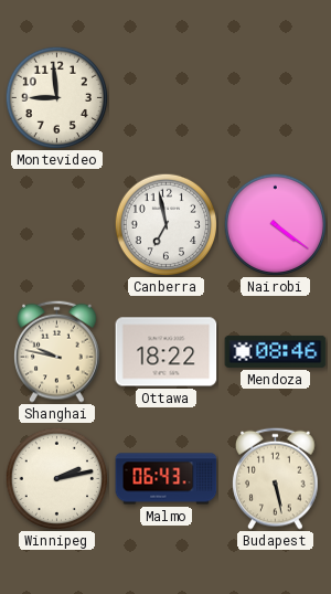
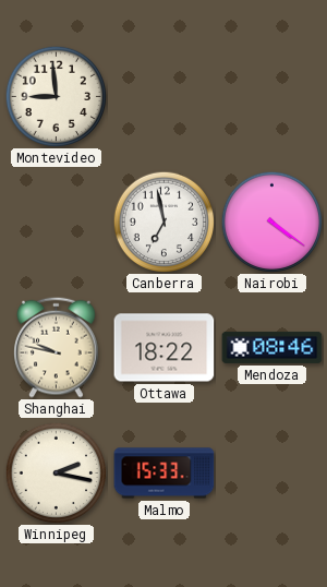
Winnipeg: 2:13 -> 2:17
Malmo: 06:43 -> 15:33
Budapest: 5:28 -> none
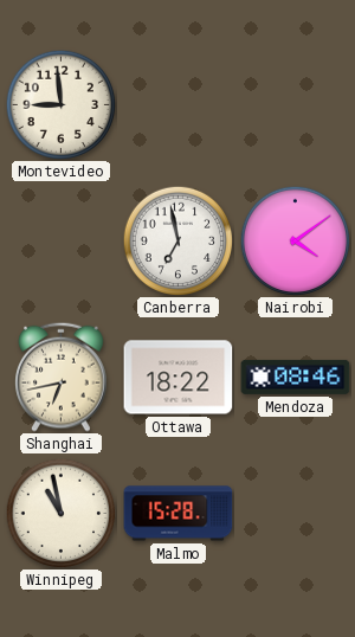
Nairobi: 4:21 -> 4:09
Shanghai: 9:47 -> 6:43
Winnipeg: 2:17 -> 10:58
Malmo: 15:33 -> 15:28
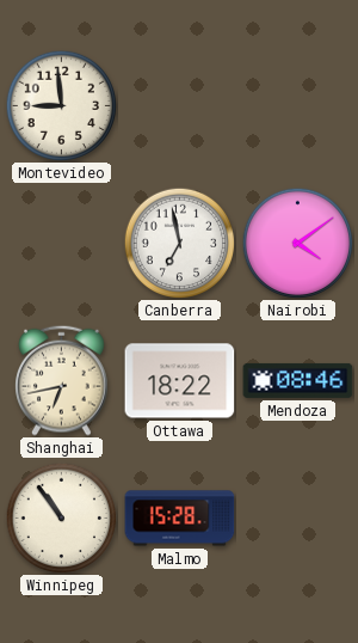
Winnipeg: 10:58 -> 10:54
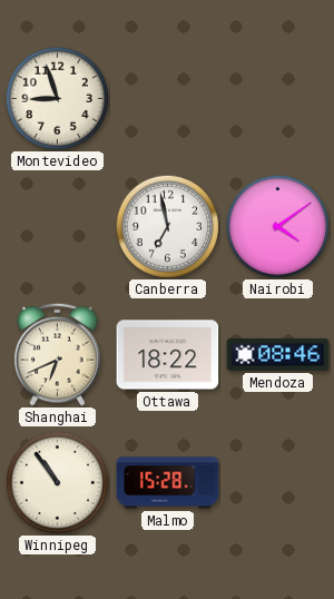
Montevideo: 8:59 -> 8:57
Shanghai: 6:43 -> 6:41
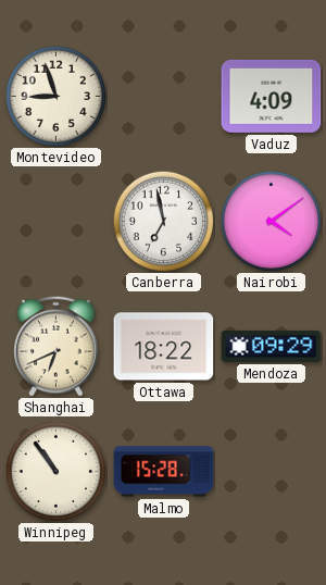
Vaduz: none -> 4:09
Mendoza: 08:46 -> 09:29
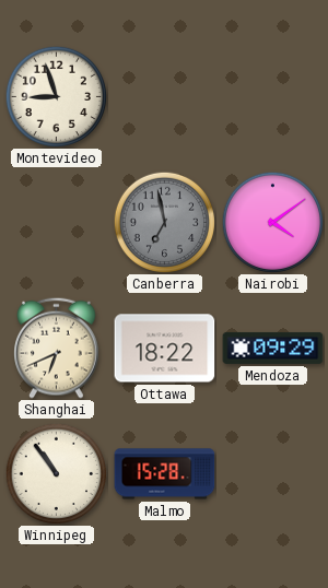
Vaduz: 4:09 -> none
Canberra dial: white -> grey
